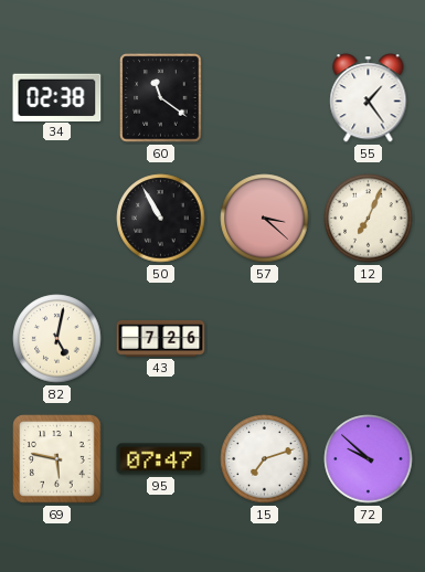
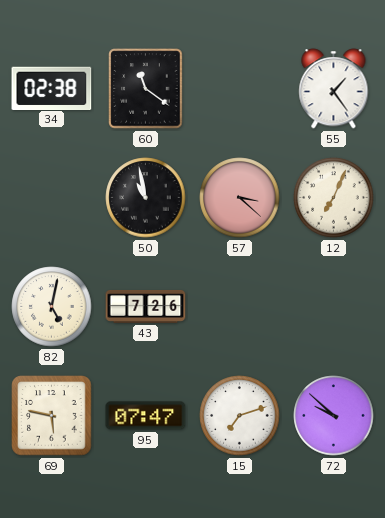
50: 10:55 -> 10:58
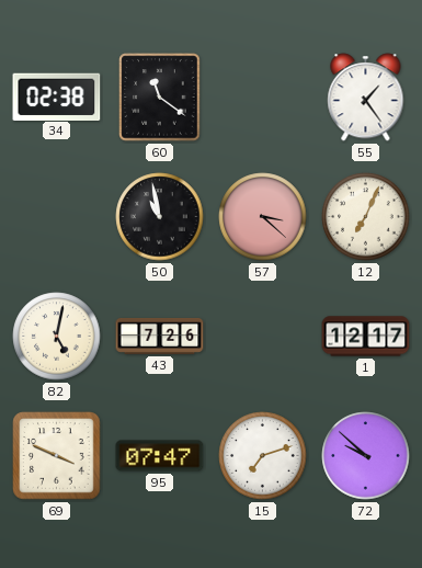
1: none -> 12:17
69: 5:47 -> 3:49
